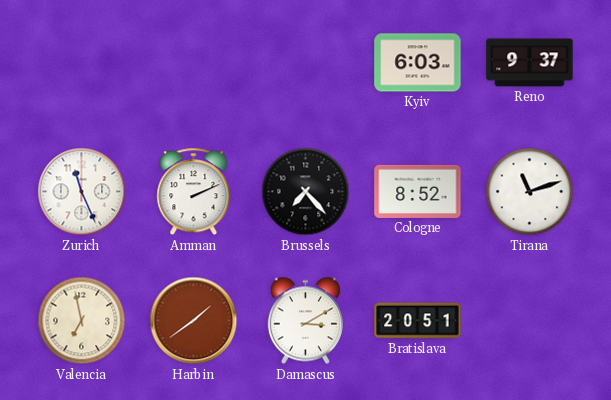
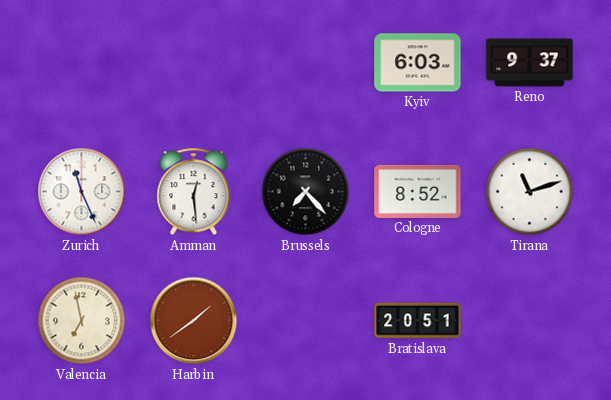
Amman: 2:11 -> 12:29
Damascus: 3:10 -> none
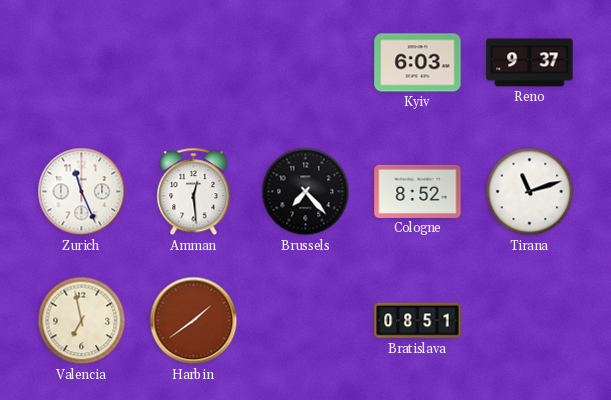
Bratislava: 20:51 -> 08:51
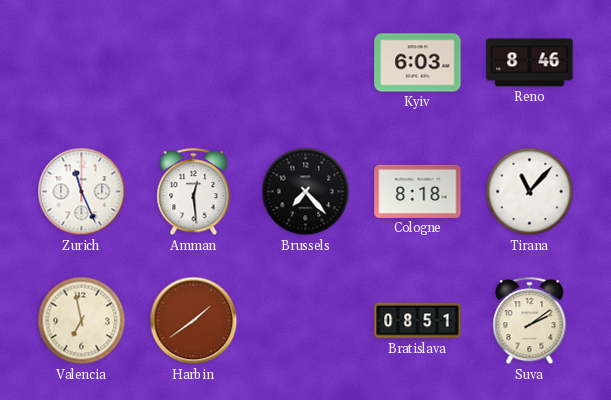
Reno: 9:37 -> 8:46
Cologne: 8:52 -> 8:18
Tirana: 11:12 -> 11:07
Suva: none -> 2:09
